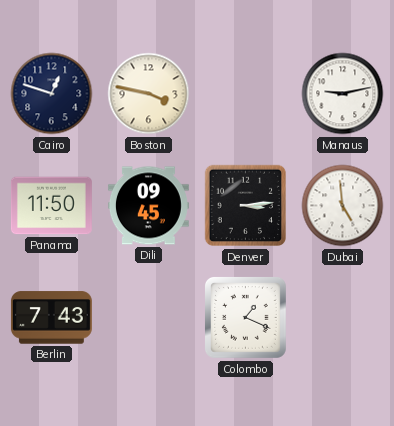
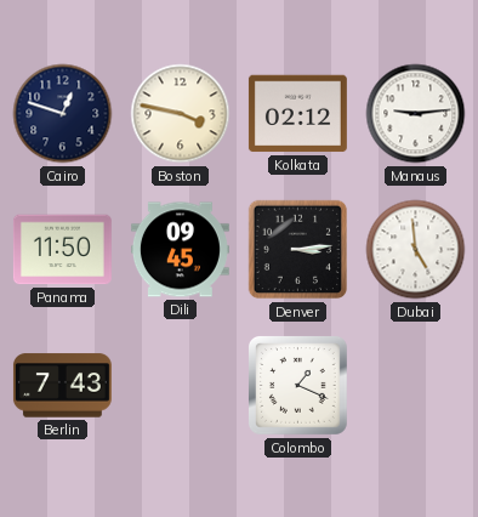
Kolkata: none -> 02:12
Manaus: 9:13 -> 9:14
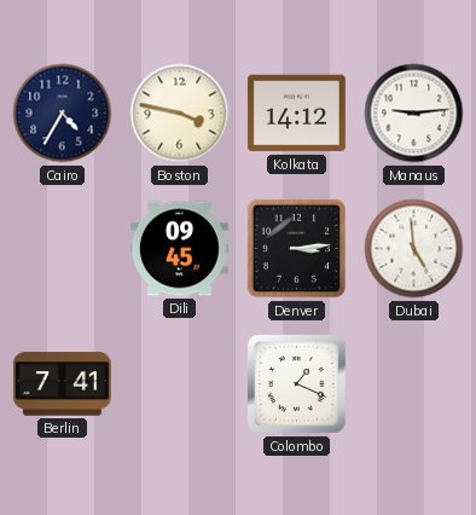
Cairo: 12:48 -> 4:35
Kolkata: 02:12 -> 14:12
Panama: 11:50 -> none
Berlin: 7:43 -> 7:41
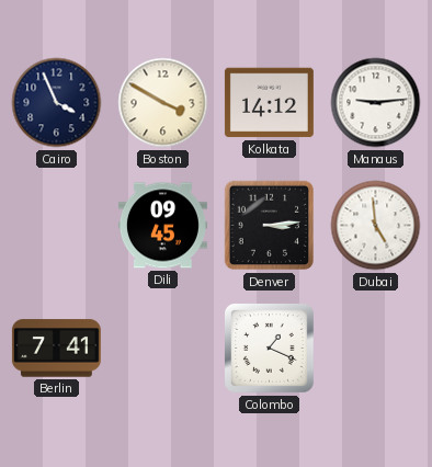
Cairo: 4:35 -> 3:56
Boston: 3:47 -> 3:50
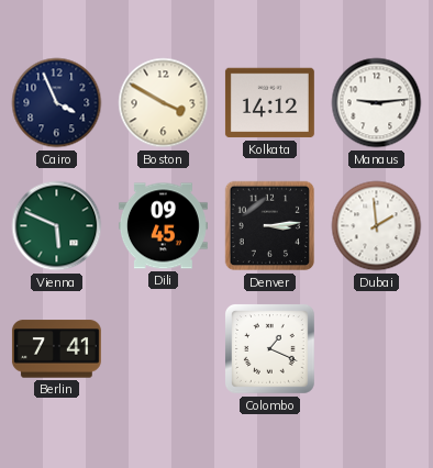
Vienna: none -> 5:49
Dubai: 4:59 -> 1:59
